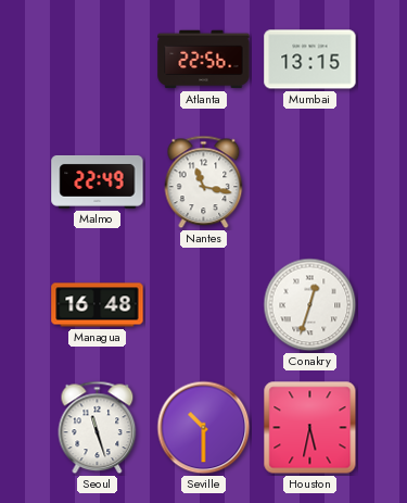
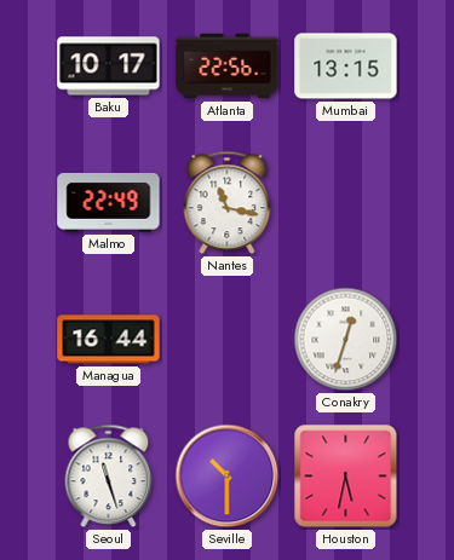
Baku: none -> 10:17
Managua: 16:48 -> 16:44
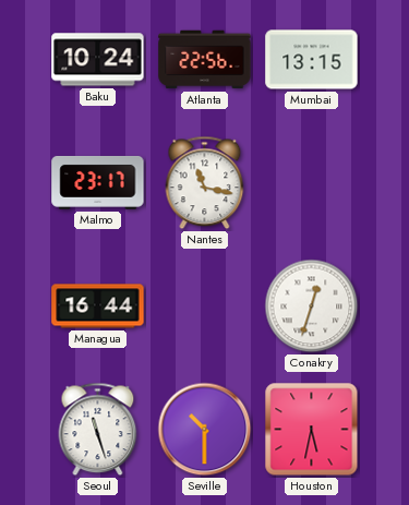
Baku: 10:17 -> 10:24
Malmo: 22:49 -> 23:17
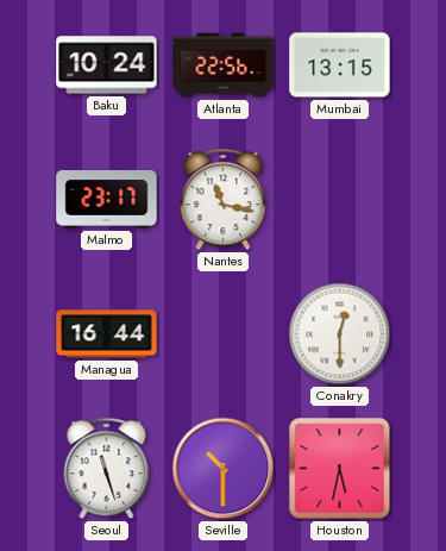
Conakry: 12:33 -> 12:30
